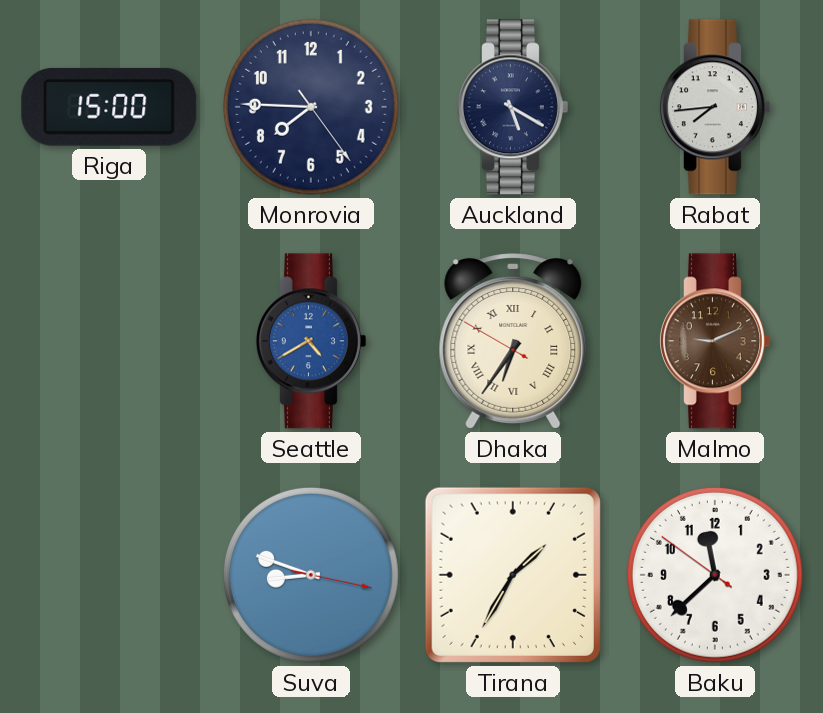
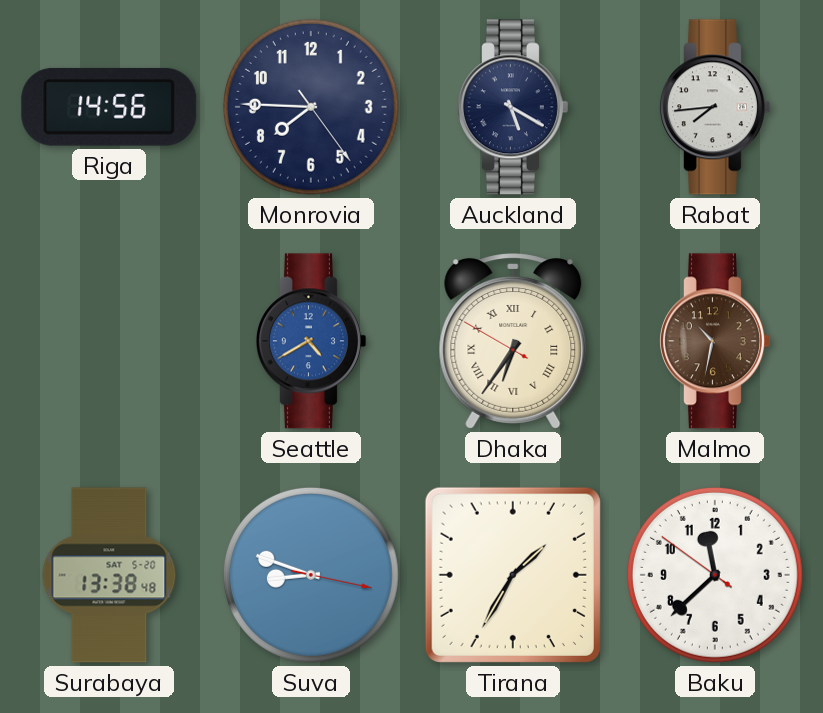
Riga: 15:00 -> 14:56
Malmo: 9:11 -> 10:32
Surabaya: none -> 13:38
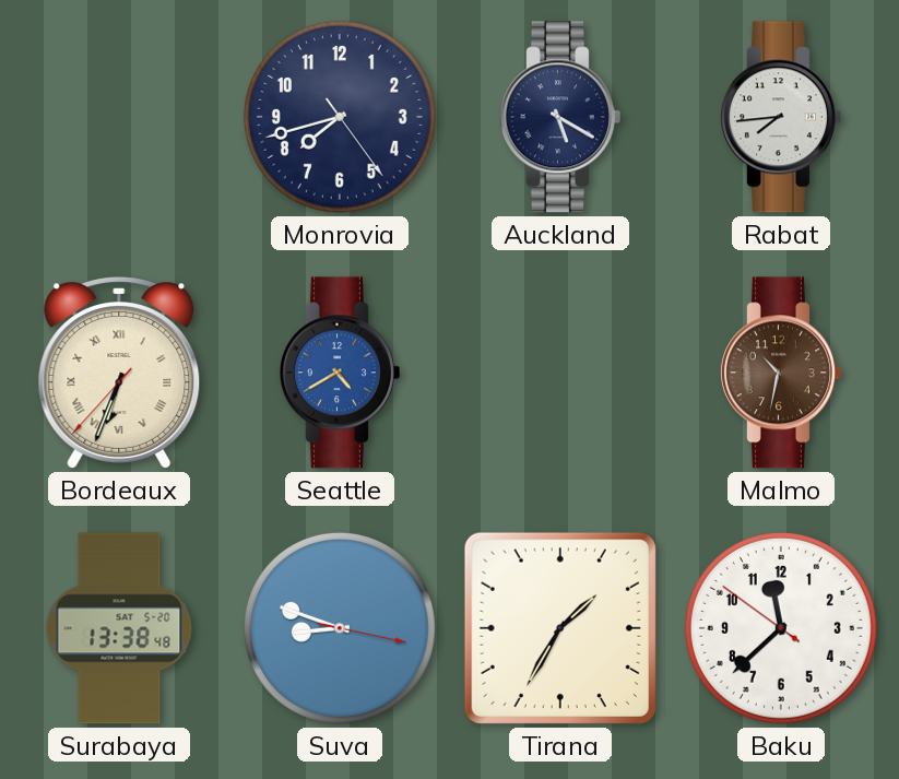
Riga: 14:56 -> none
Monrovia: 7:45 -> 7:42
Bordeaux: none -> 6:33
Dhaka: 6:35 -> none
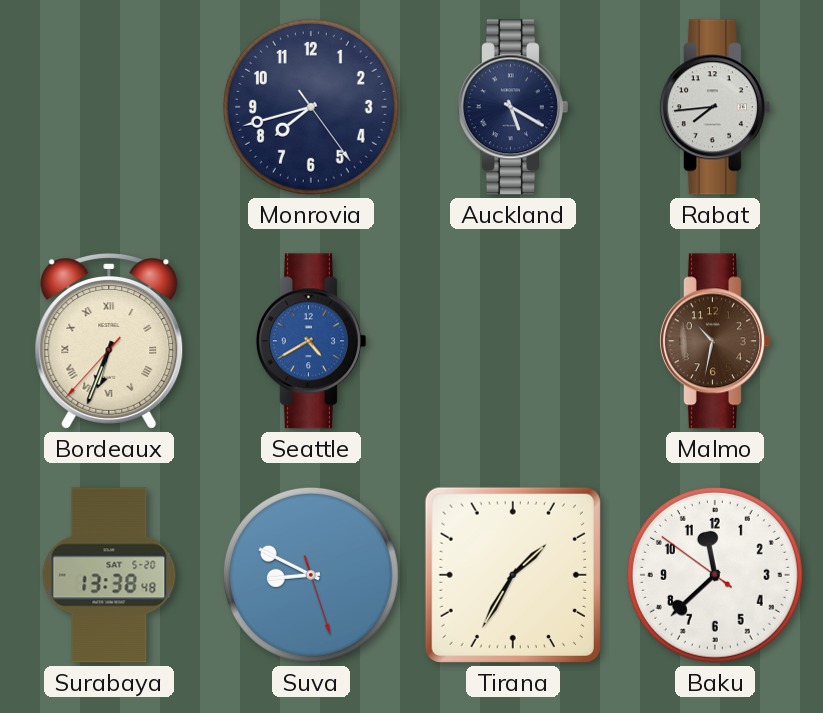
Suva: 8:48 -> 8:49
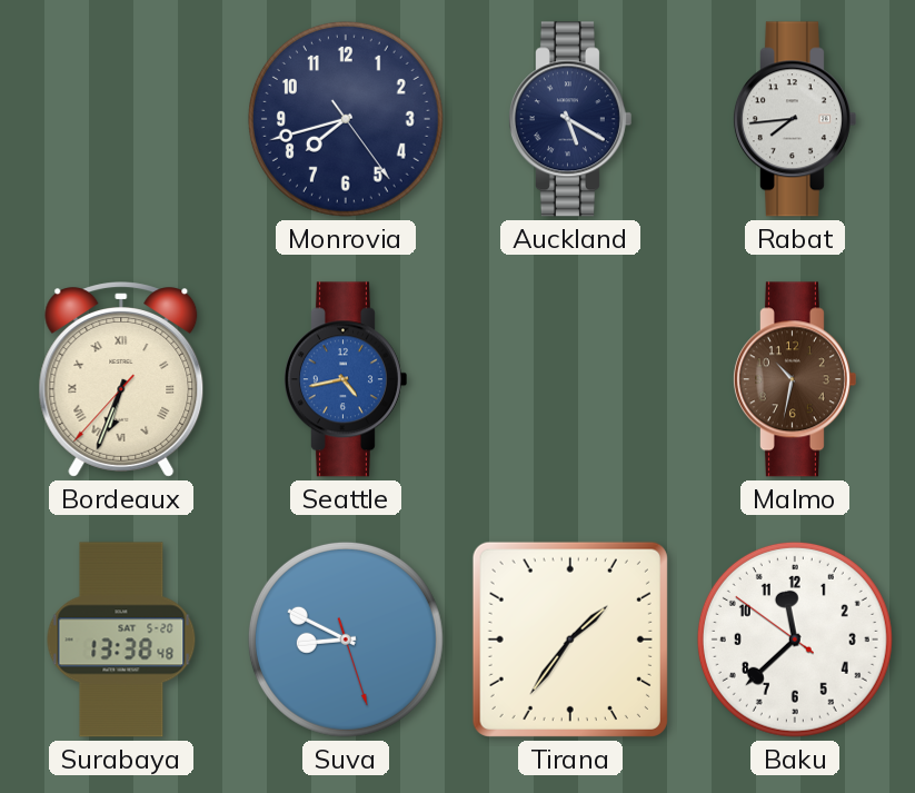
Seattle: 4:40 -> 4:43
Tirana: 1:35 -> 1:36
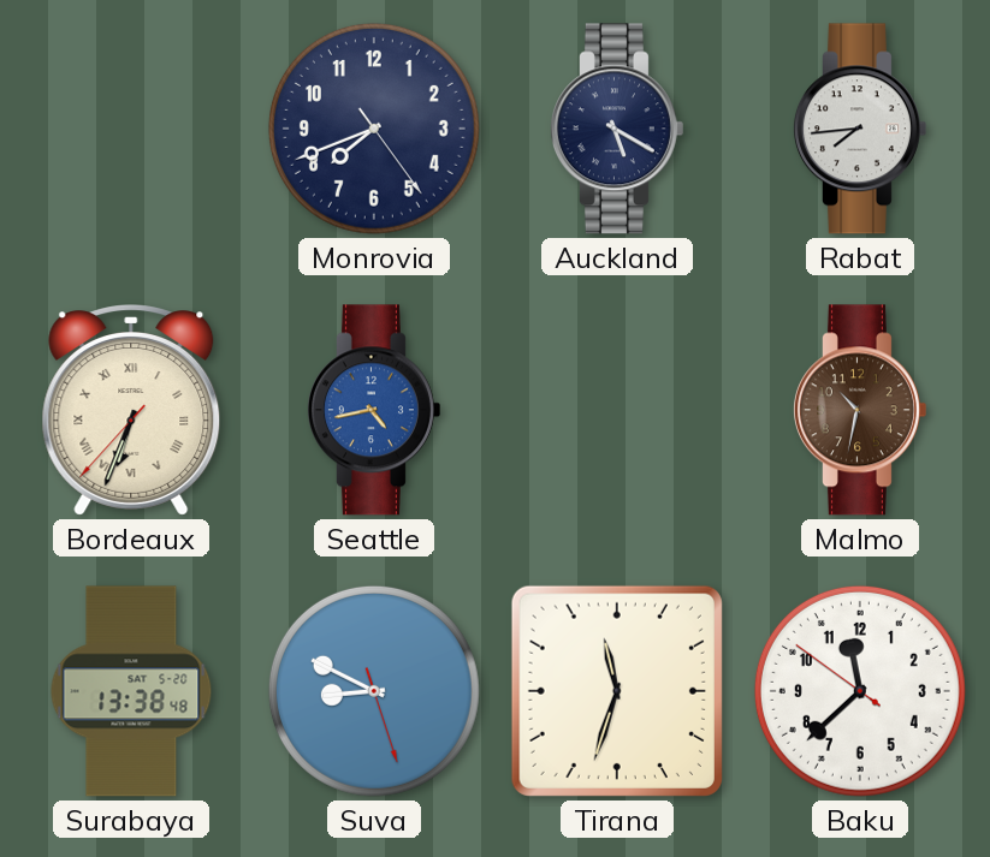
Monrovia: 7:42 -> 7:41
Tirana: 1:36 -> 11:33
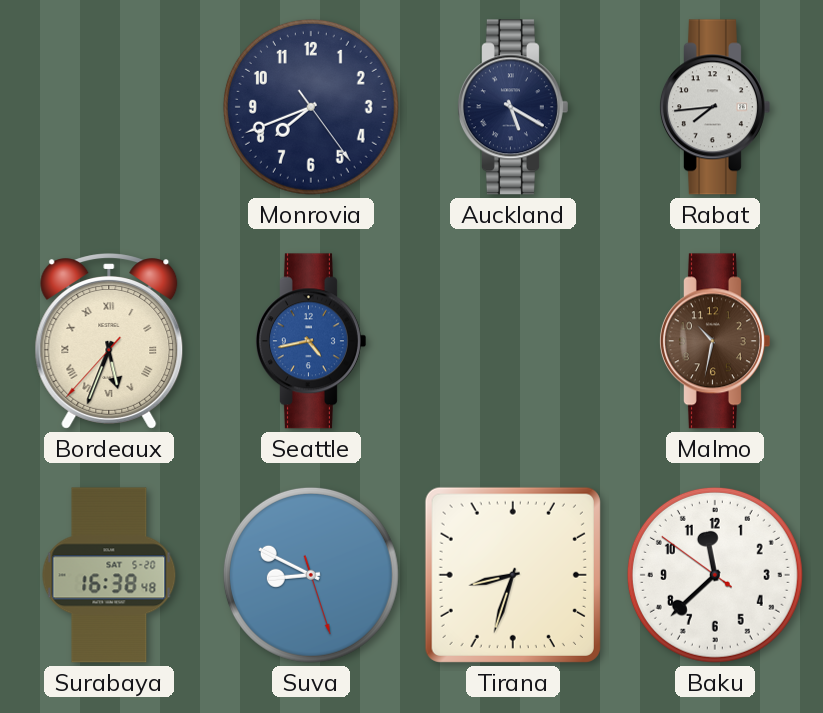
Bordeaux: 6:33 -> 5:33
Surabaya: 13:38 -> 16:38
Tirana: 11:33 -> 8:33
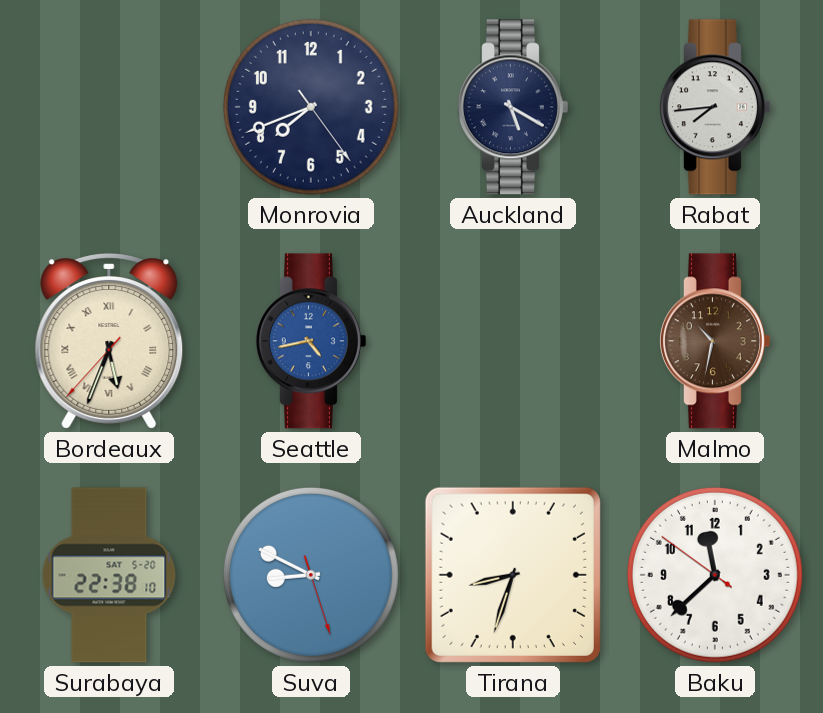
Surabaya: 16:38 -> 22:38
